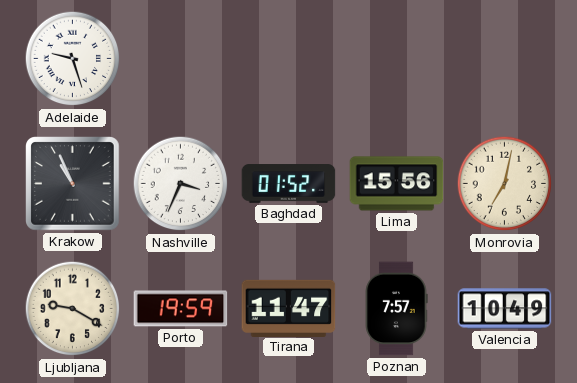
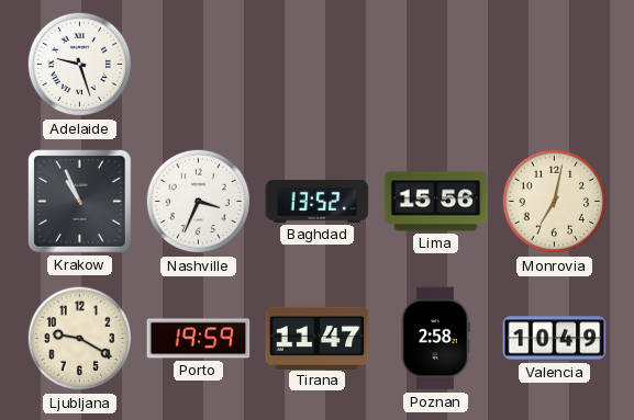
Baghdad: 01:52 -> 13:52
Poznan: 7:57 -> 2:58
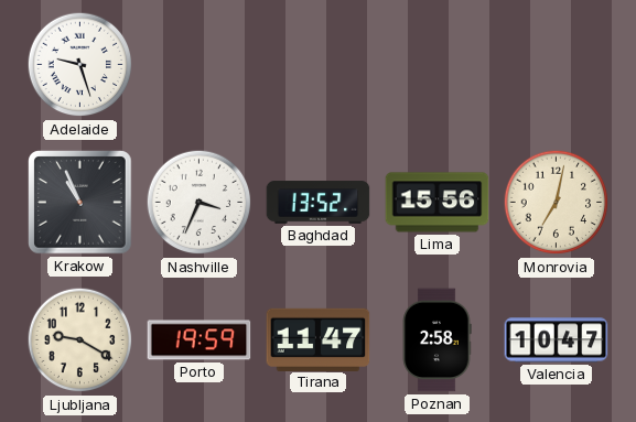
Valencia: 10:49 -> 10:47
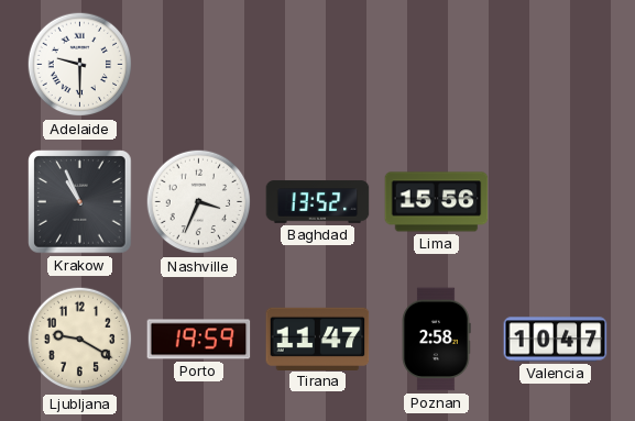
Adelaide: 9:27 -> 9:30
Monrovia: 7:02 -> none
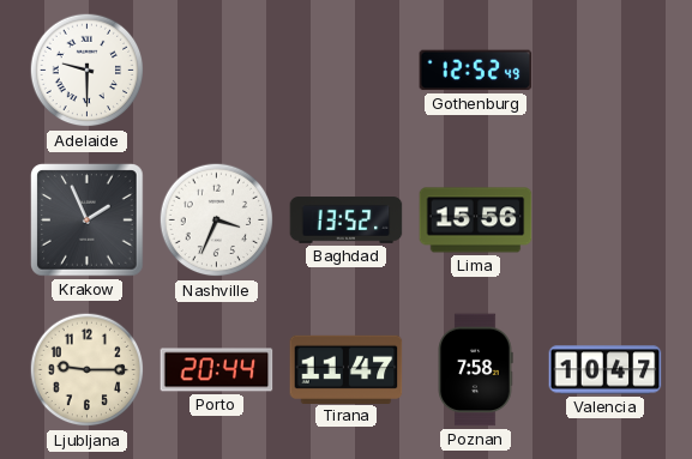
Gothenburg: none -> 12:52
Krakow: 10:56 -> 1:56
Ljubljana: 9:20 -> 9:15
Porto: 19:59 -> 20:44
Poznan: 2:58 -> 7:58
